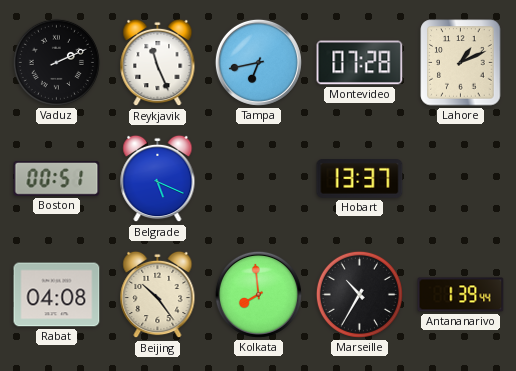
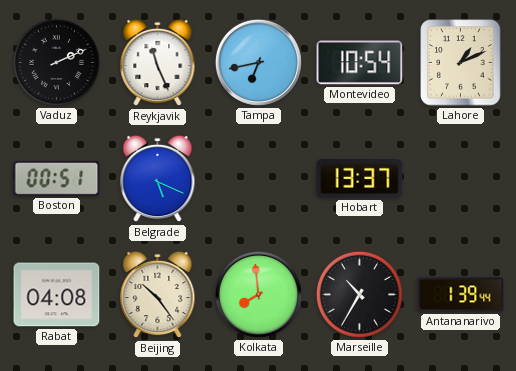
Montevideo: 07:28 -> 10:54
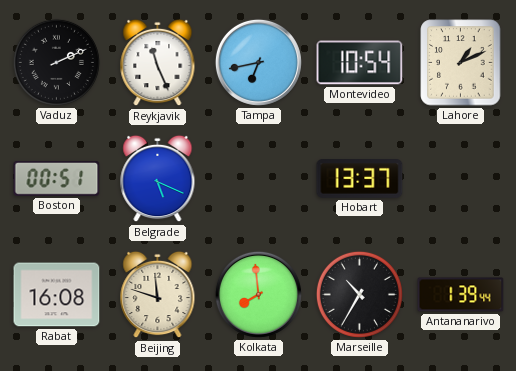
Rabat: 04:08 -> 16:08
Beijing: 10:24 -> 11:48
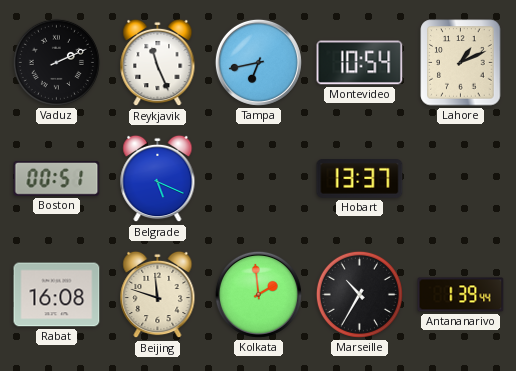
Kolkata: 7:59 -> 1:59
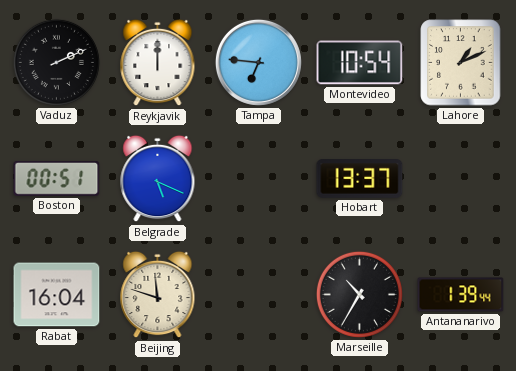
Reykjavik: 11:26 -> 12:00
Tampa: 6:43 -> 6:46
Rabat: 16:08 -> 16:04
Kolkata: 1:59 -> none
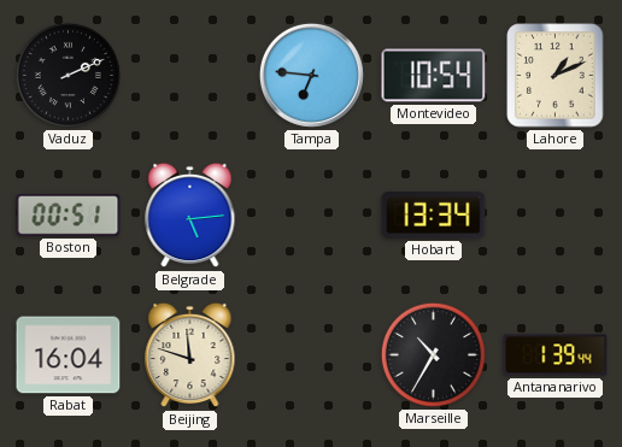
Reykjavik: 12:00 -> none
Belgrade: 5:19 -> 5:14
Hobart: 13:37 -> 13:34
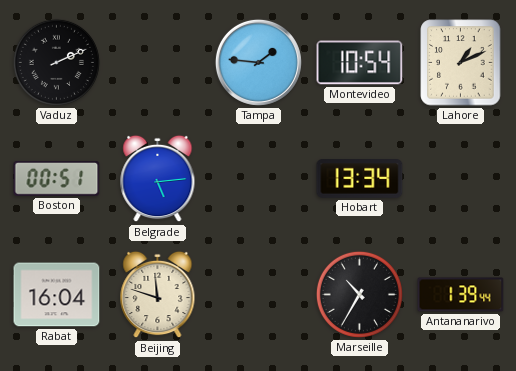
Tampa: 6:46 -> 1:46
